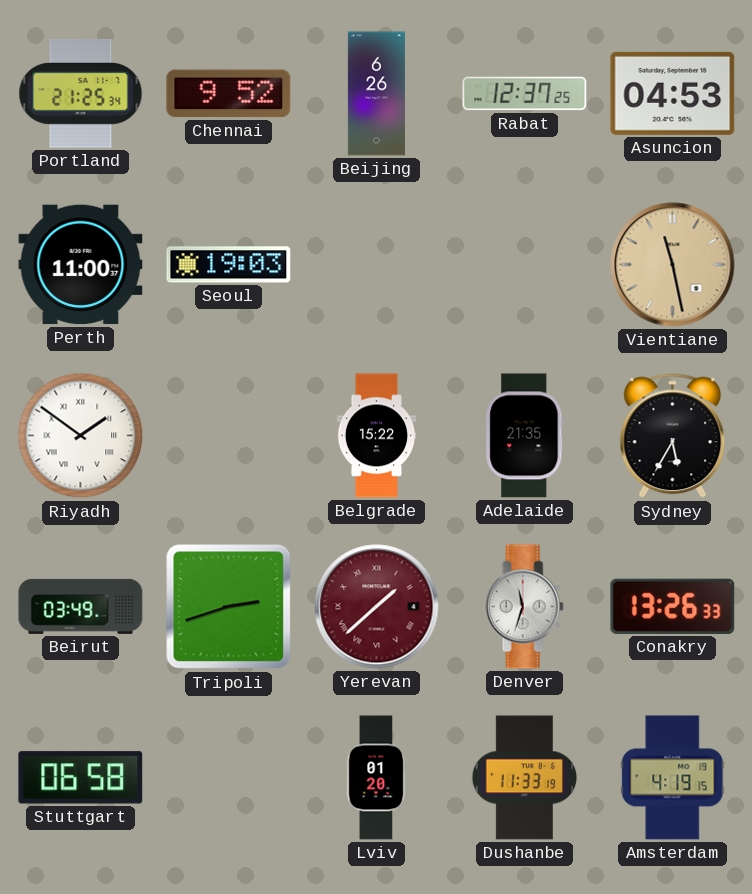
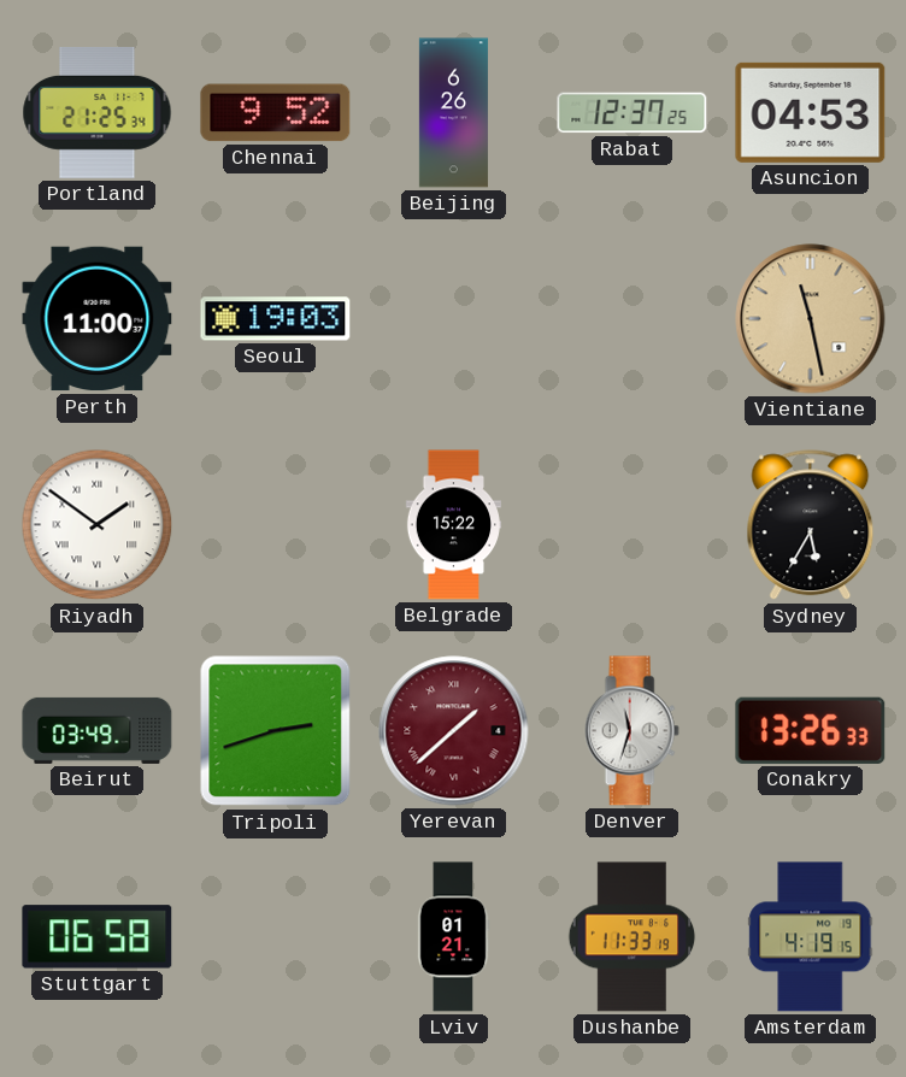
Adelaide: 21:35 -> none
Lviv: 01:20 -> 01:21
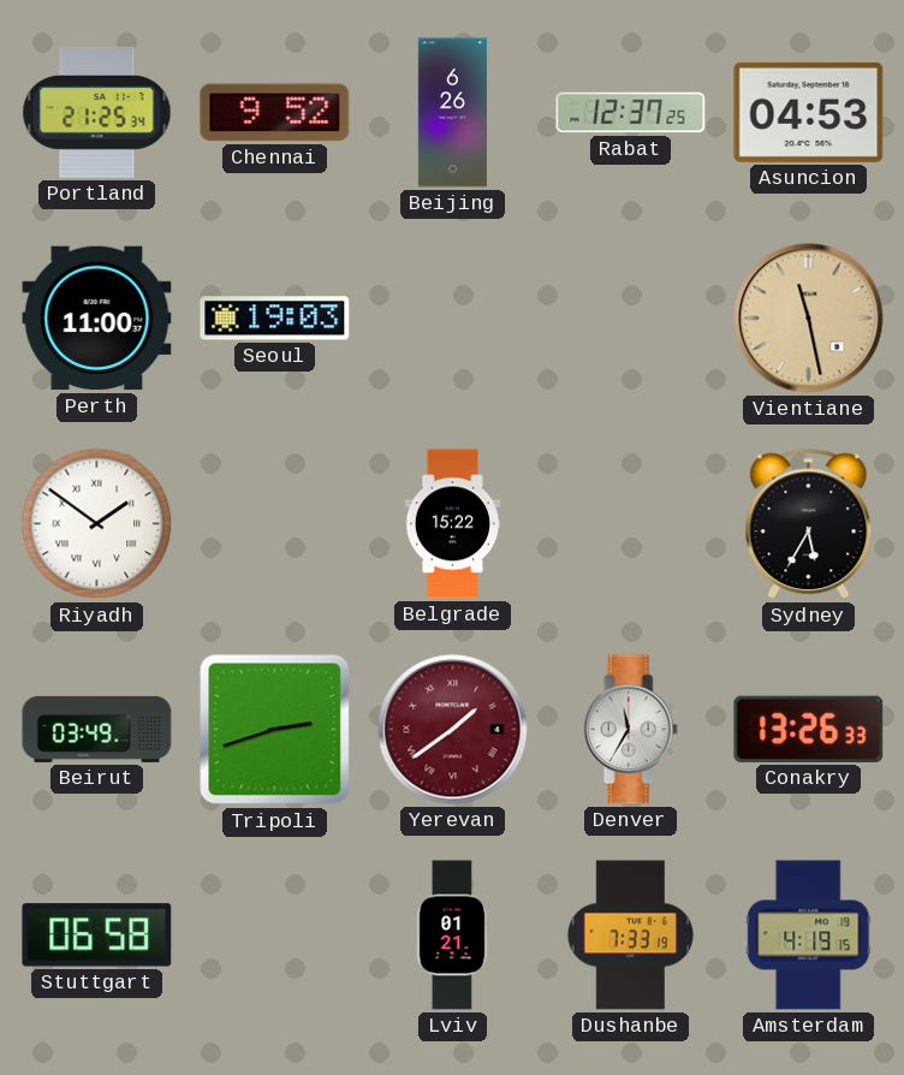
Yerevan: 1:38 -> 1:39
Denver: 11:33 -> 11:35
Dushanbe: 11:33 -> 7:33
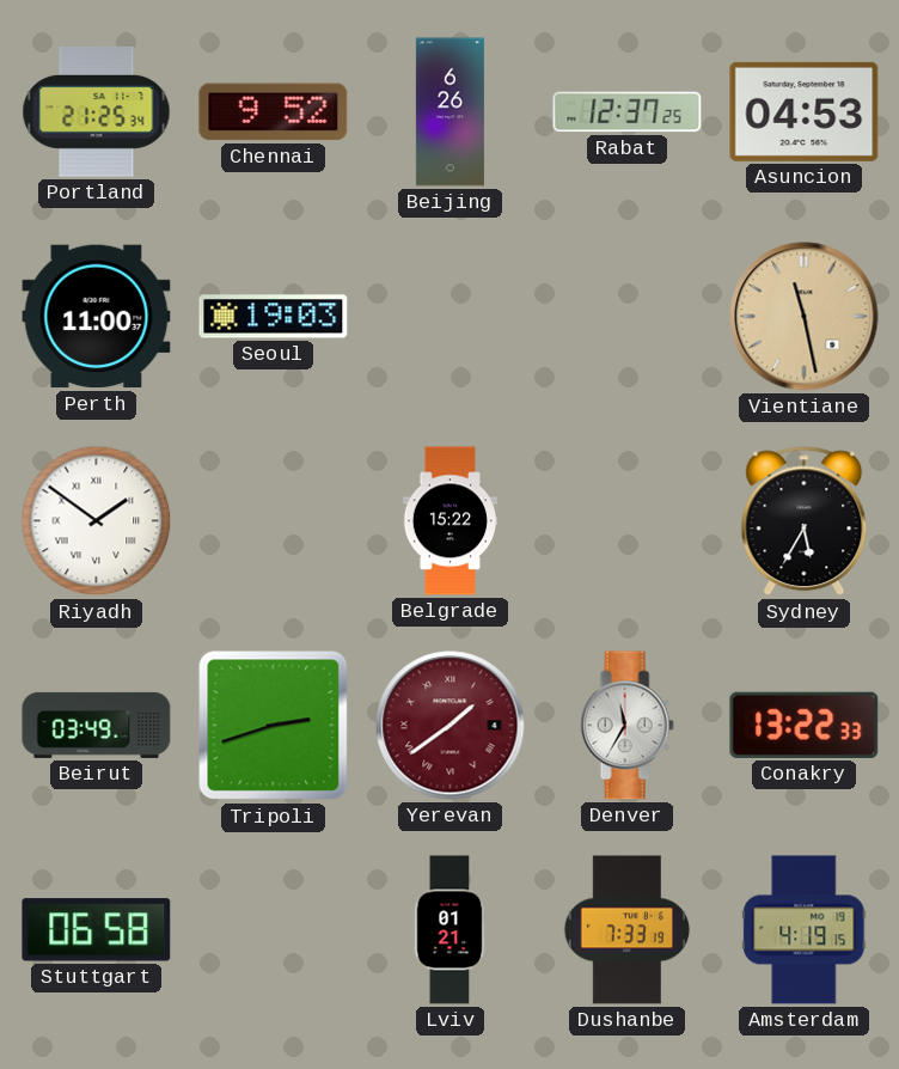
Conakry: 13:26 -> 13:22
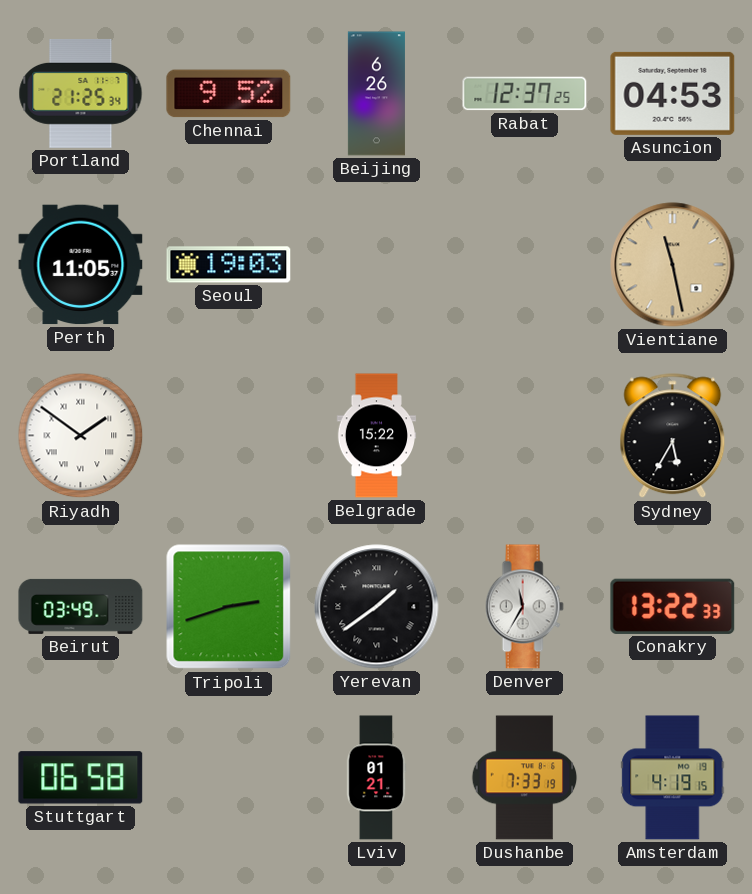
Perth: 11:00 -> 11:05
Yerevan dial: burgundy -> black
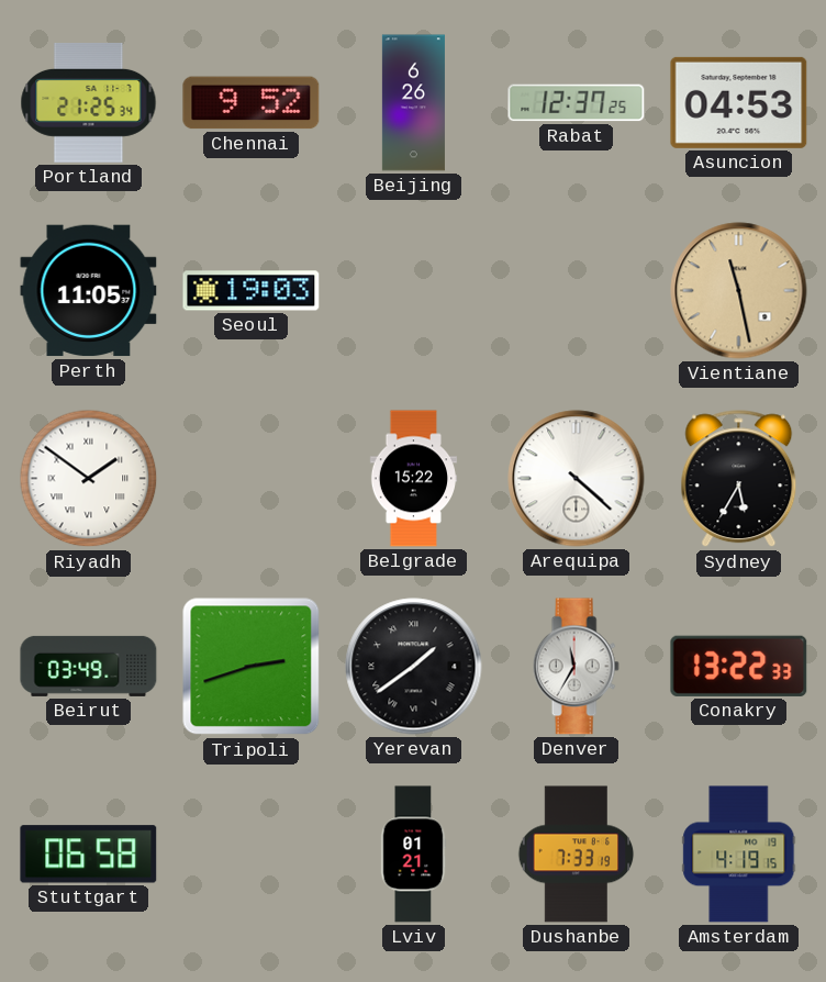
Arequipa: none -> 4:22
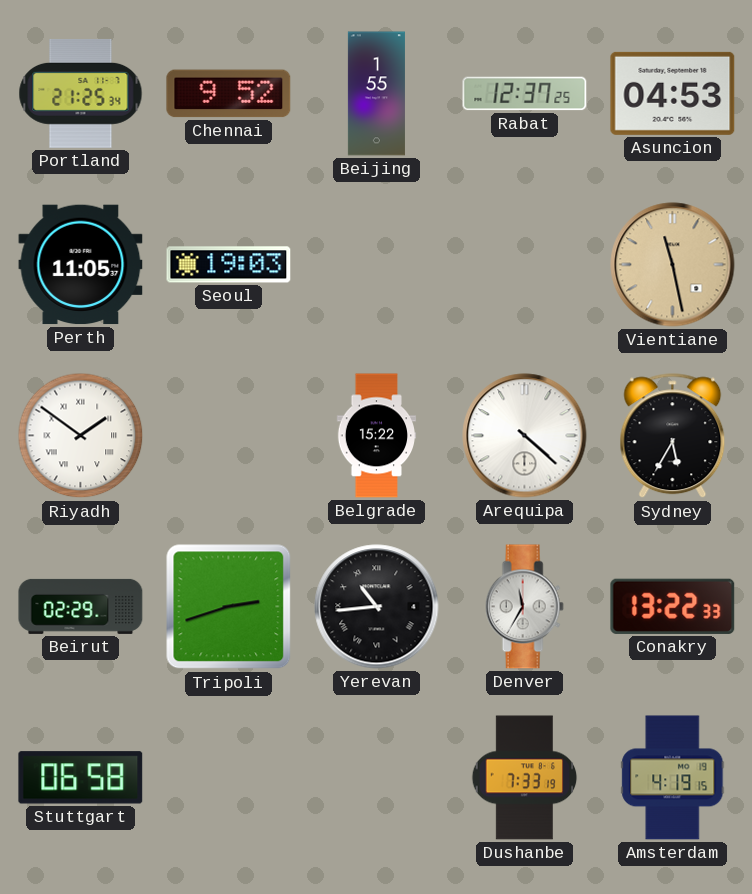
Beijing: 6:26 -> 1:55
Beirut: 03:49 -> 02:29
Yerevan: 1:39 -> 10:44
Lviv: 01:21 -> none
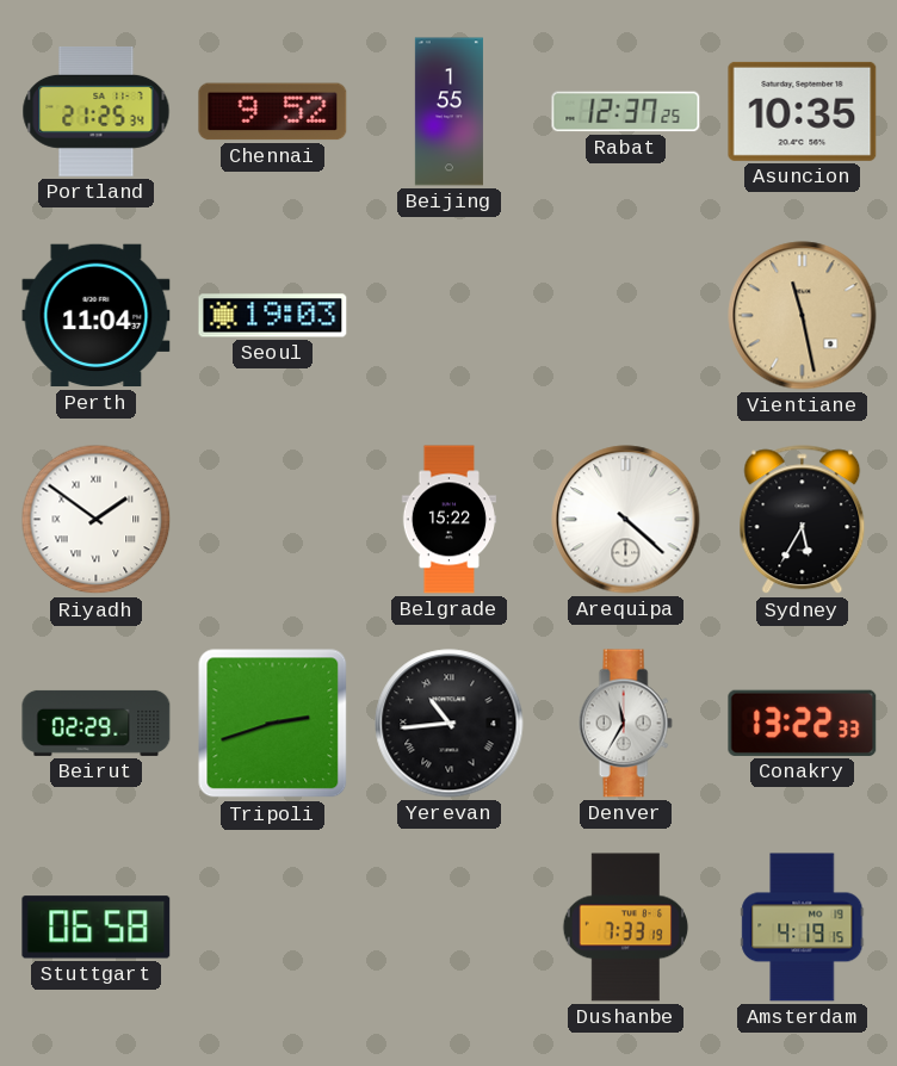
Asuncion: 04:53 -> 10:35
Perth: 11:05 -> 11:04
